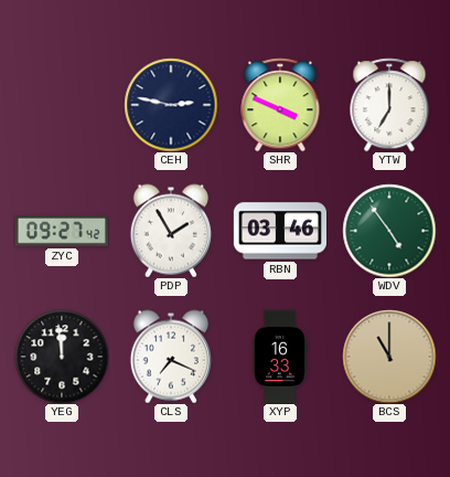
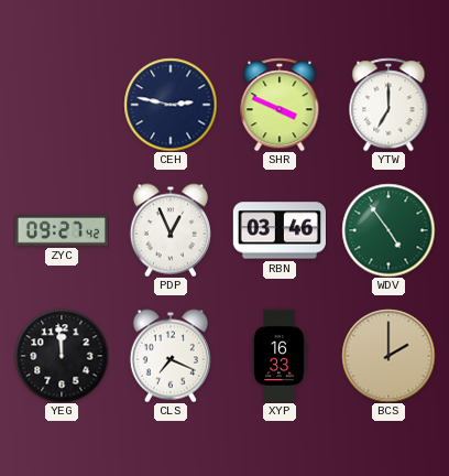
PDP: 1:55 -> 12:56
BCS: 11:00 -> 2:00
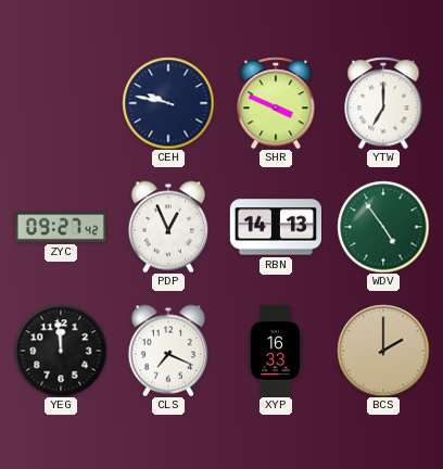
CEH: 2:47 -> 9:47
RBN: 03:46 -> 14:13
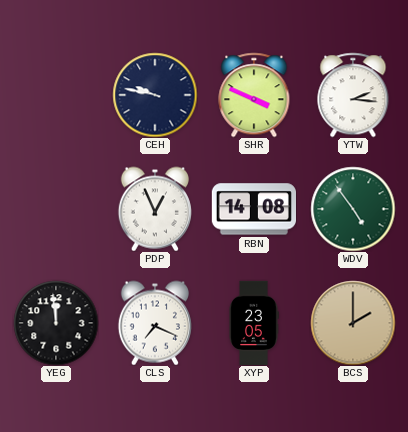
YTW: 7:00 -> 2:16
ZYC: 09:27 -> none
RBN: 14:13 -> 14:08
XYP: 16:33 -> 23:05
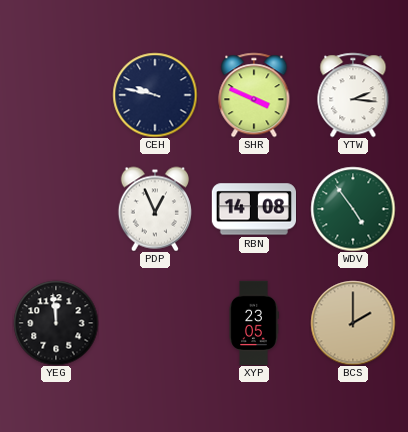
CLS: 7:19 -> none
